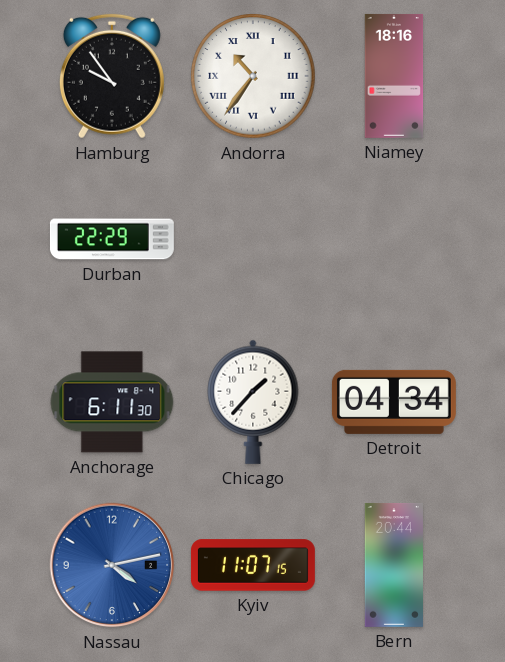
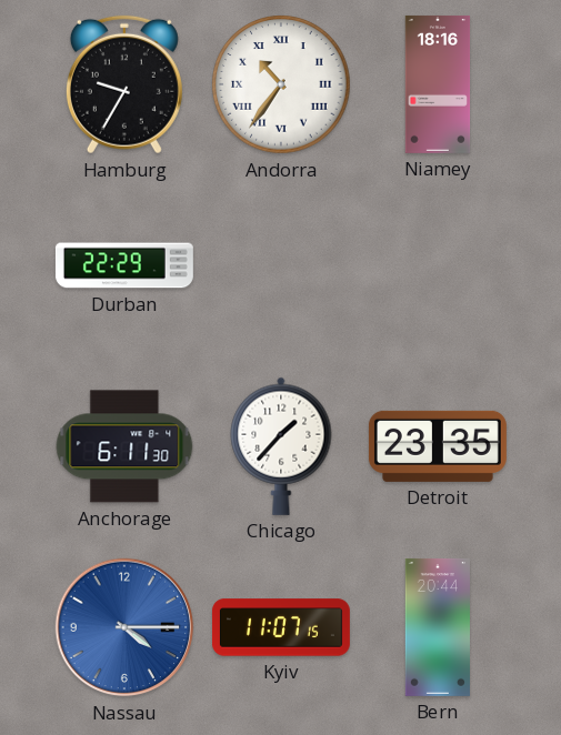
Hamburg: 9:54 -> 9:35
Detroit: 04:34 -> 23:35
Nassau: 4:13 -> 4:15
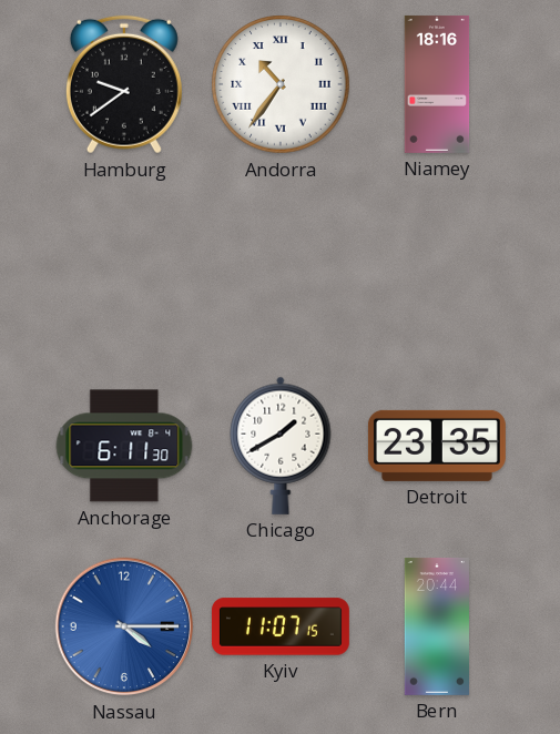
Hamburg: 9:35 -> 9:39
Durban: 22:29 -> none
Chicago: 1:37 -> 1:40
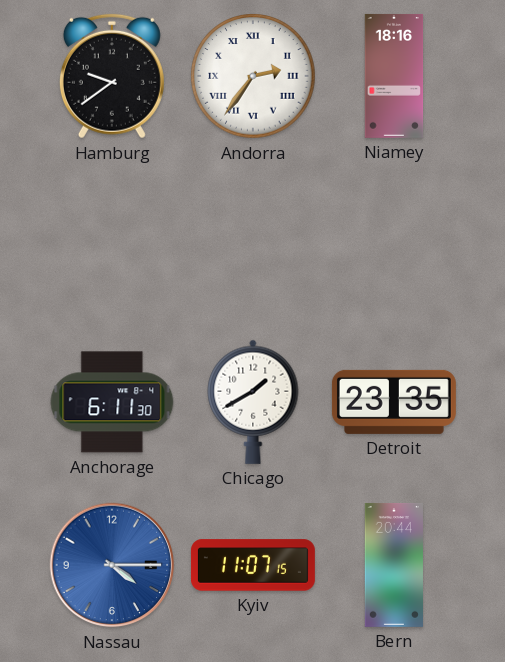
Andorra: 10:36 -> 2:36
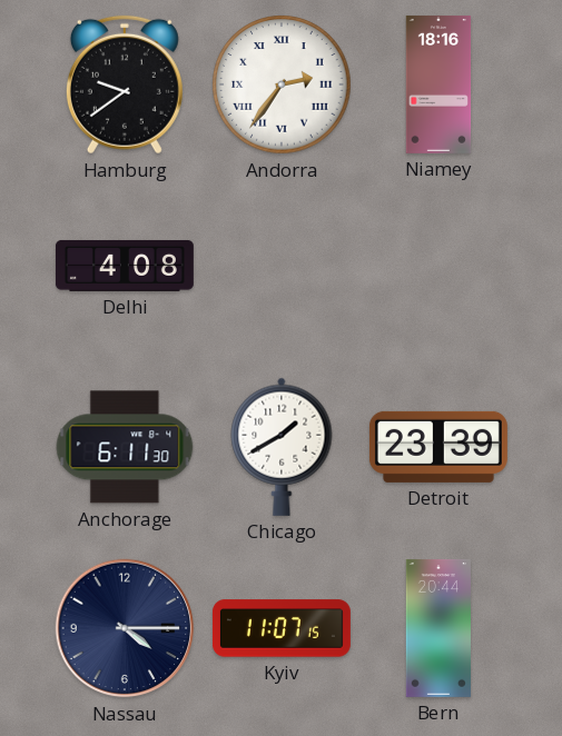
Delhi: none -> 4:08
Detroit: 23:35 -> 23:39
Nassau dial: blue -> navy
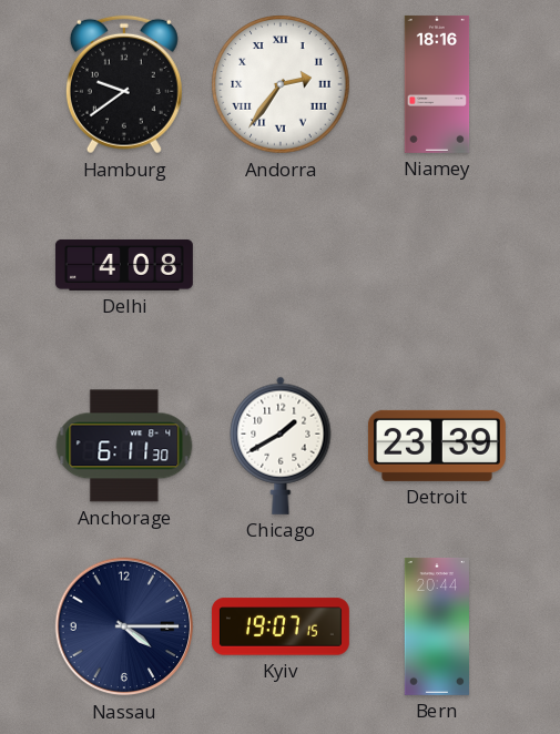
Kyiv: 11:07 -> 19:07
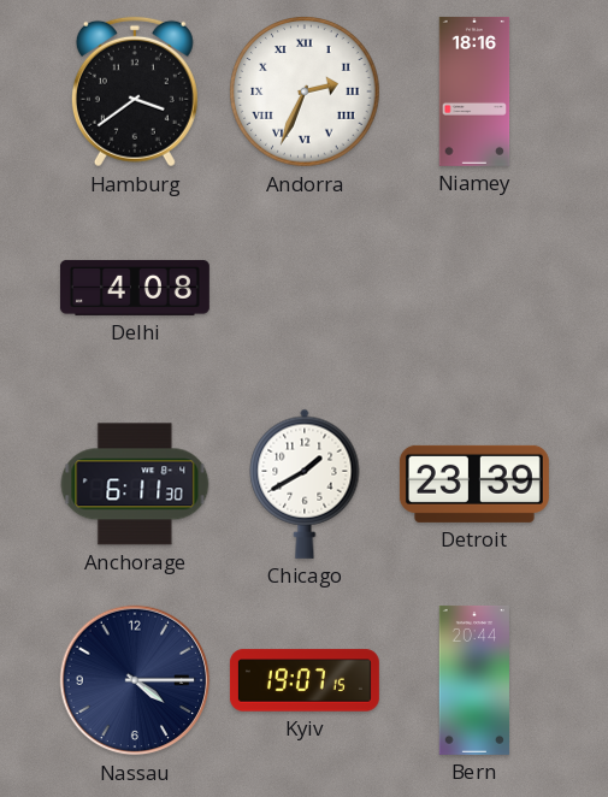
Hamburg: 9:39 -> 3:39
Andorra: 2:36 -> 2:34
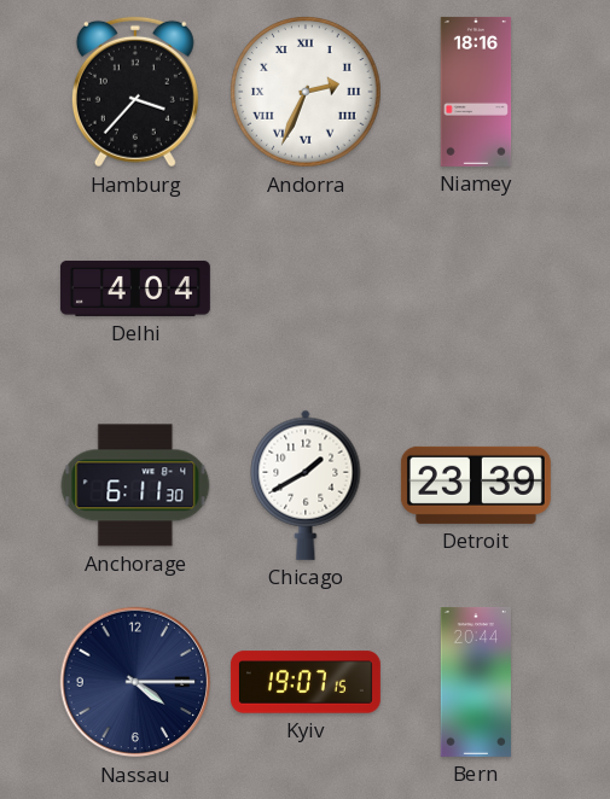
Hamburg: 3:39 -> 3:37
Delhi: 4:08 -> 4:04
